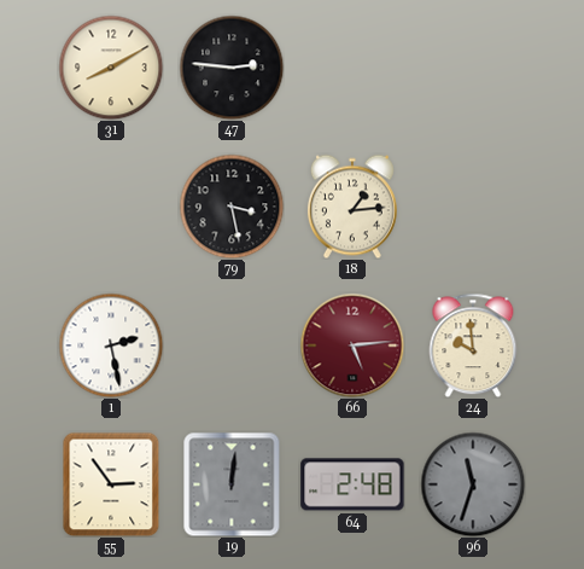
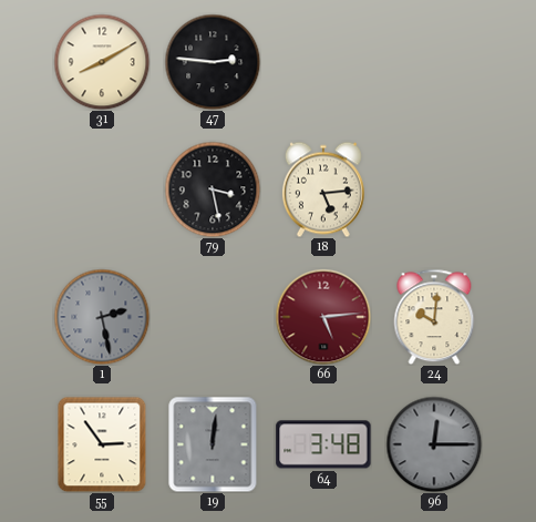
18: 1:14 -> 5:14
1 dial: white -> grey
24: 9:59 -> 10:01
64: 2:48 -> 3:48
96: 11:33 -> 12:15
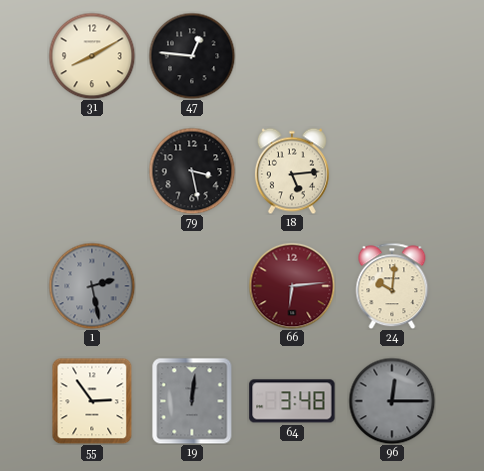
47: 2:46 -> 12:46
66: 5:14 -> 6:14
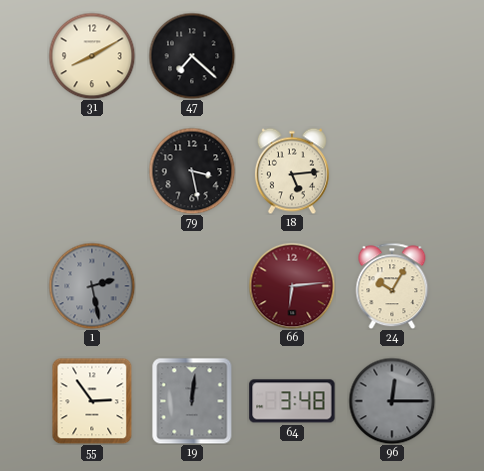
47: 12:46 -> 7:22
24: 10:01 -> 10:05
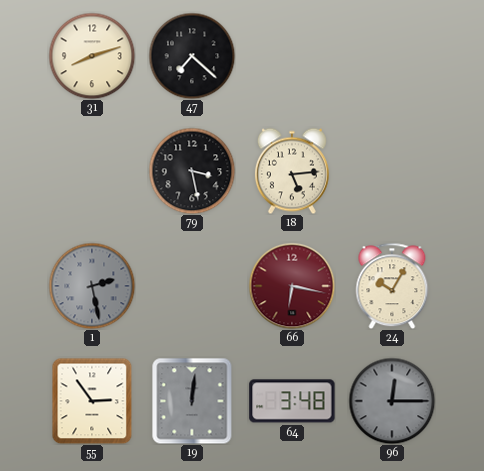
31: 8:10 -> 8:12
66: 6:14 -> 6:17
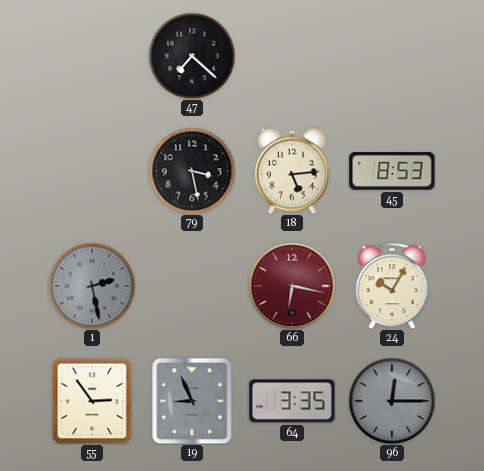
31: 8:12 -> none
45: none -> 8:53
19: 12:01 -> 8:56
64: 3:48 -> 3:35
